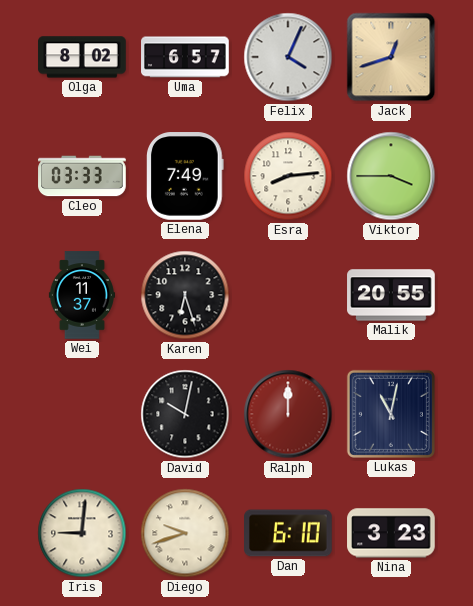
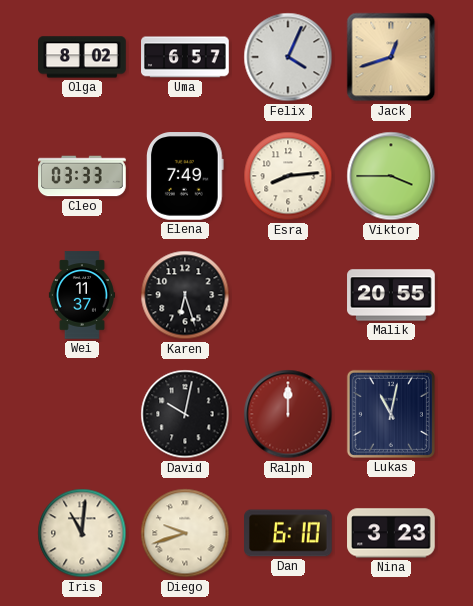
Iris: 9:01 -> 11:01
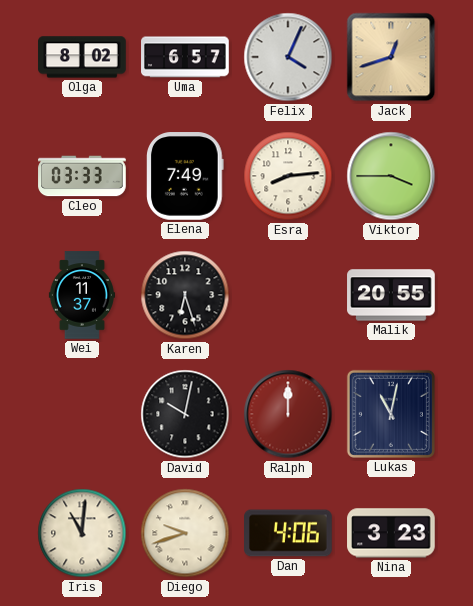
Dan: 6:10 -> 4:06
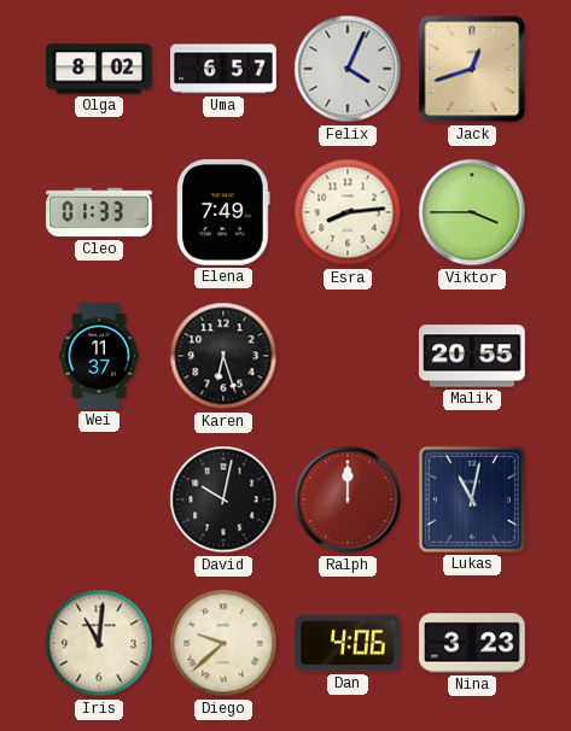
Cleo: 03:33 -> 01:33
Diego: 9:42 -> 9:38
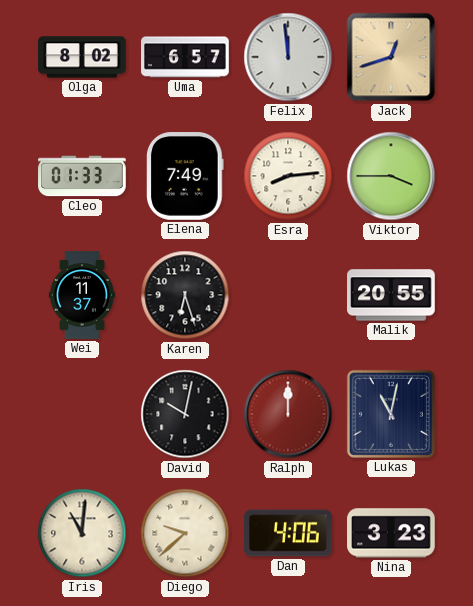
Felix: 4:04 -> 11:59
